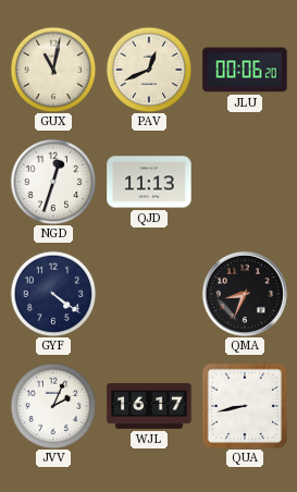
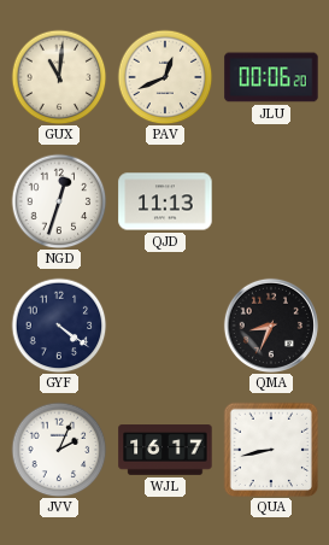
GUX: 11:02 -> 11:01
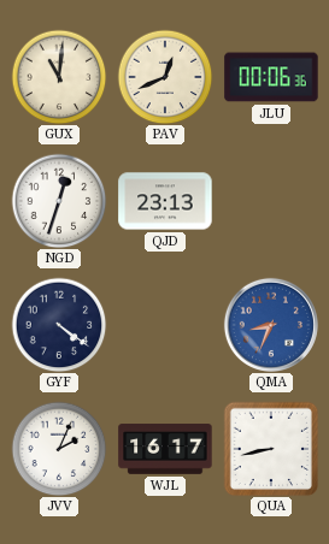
JLU: 00:06:20 -> 00:06:36
QJD: 11:13 -> 23:13
QMA dial: black -> blue
